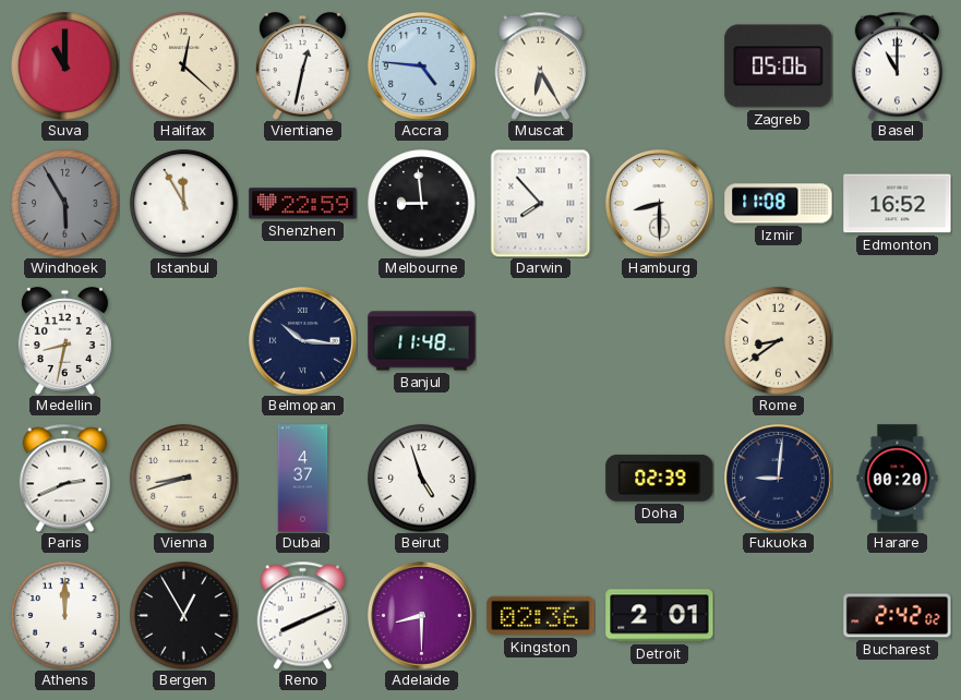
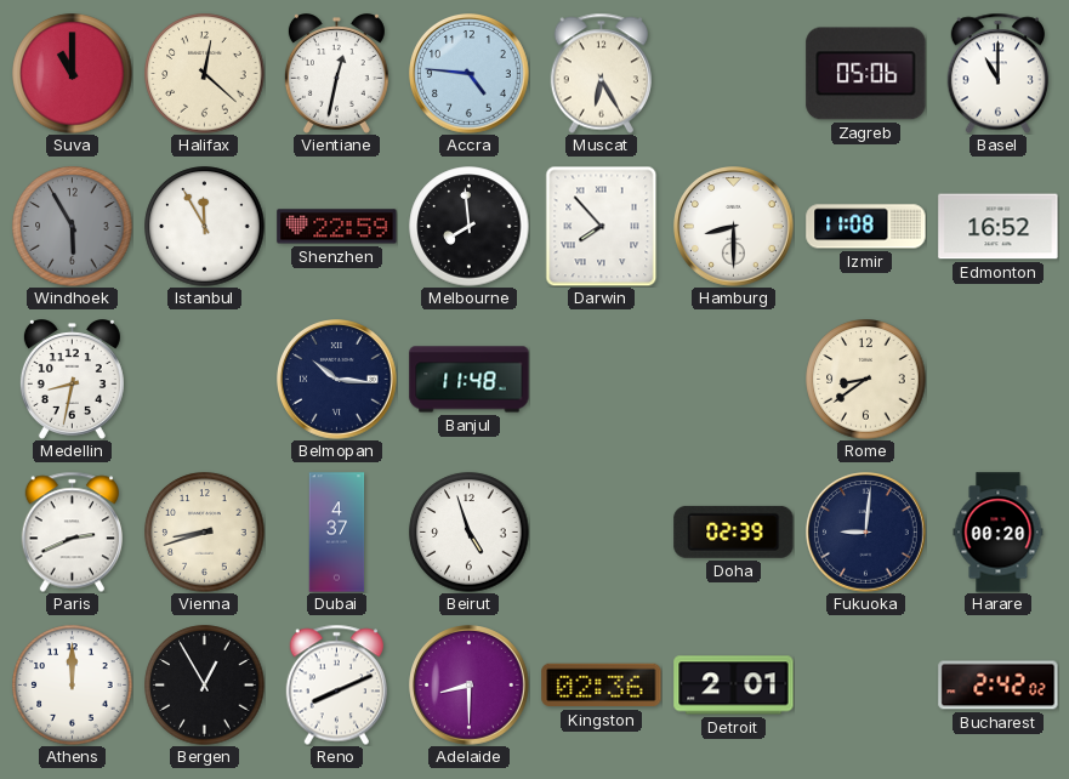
Melbourne: 8:59 -> 7:59
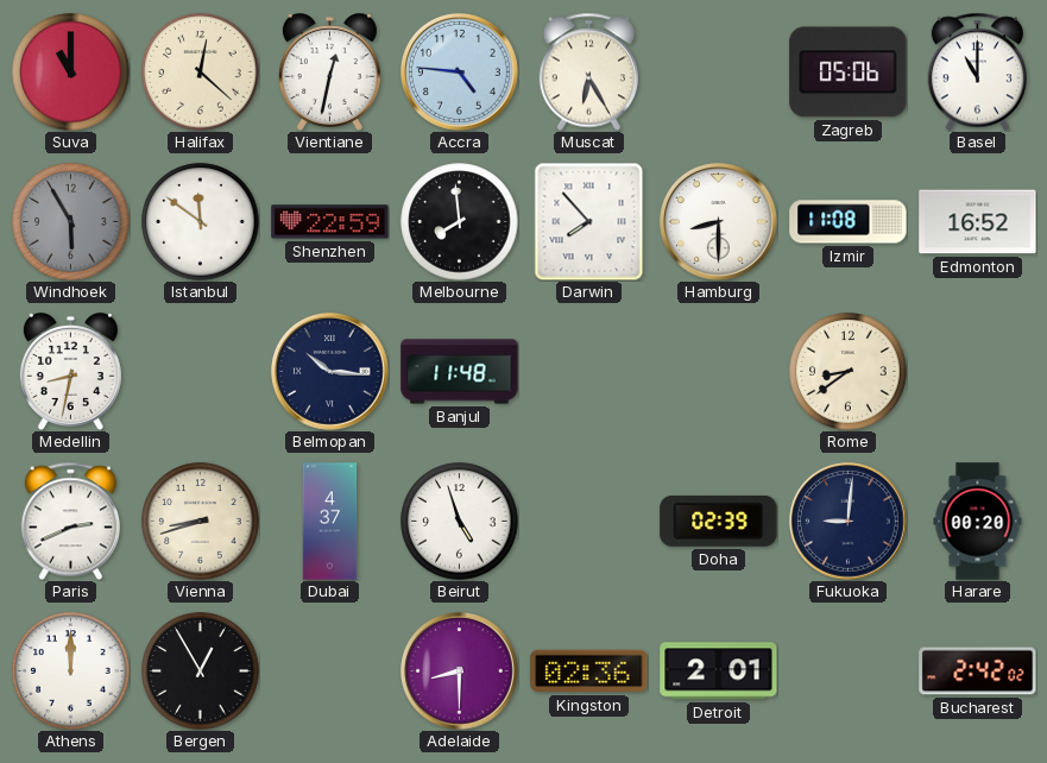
Istanbul: 11:55 -> 11:51
Reno: 8:11 -> none
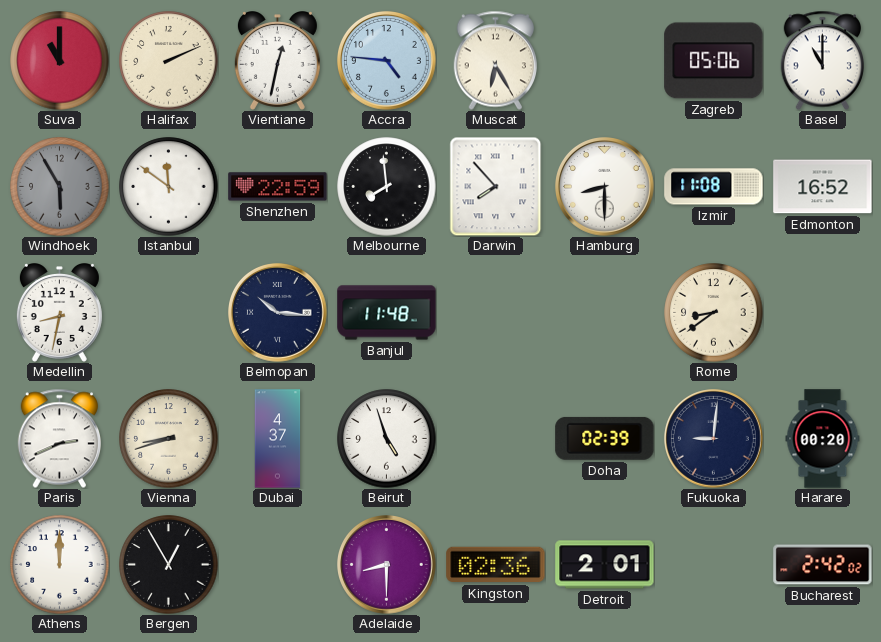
Halifax: 12:22 -> 2:11
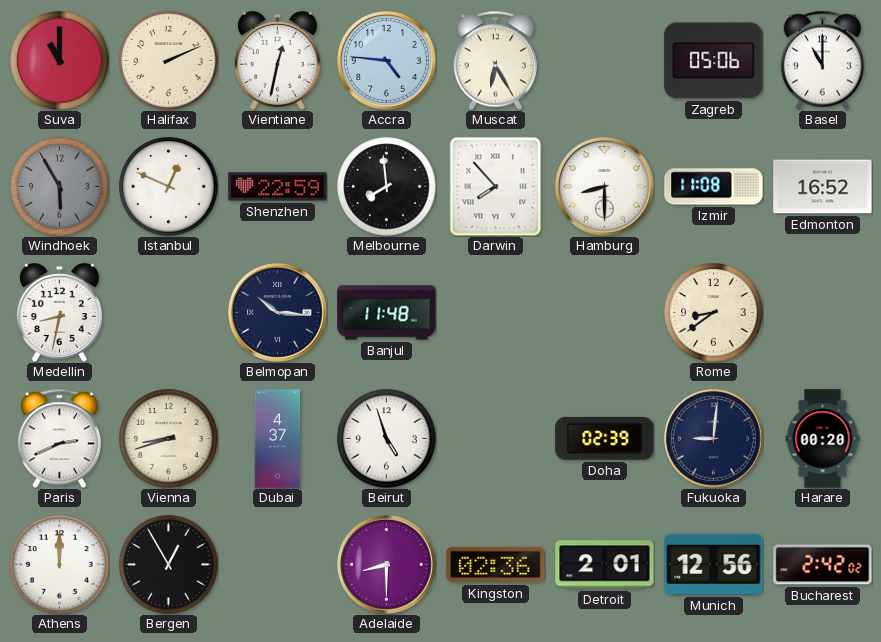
Istanbul: 11:51 -> 12:49
Munich: none -> 12:56
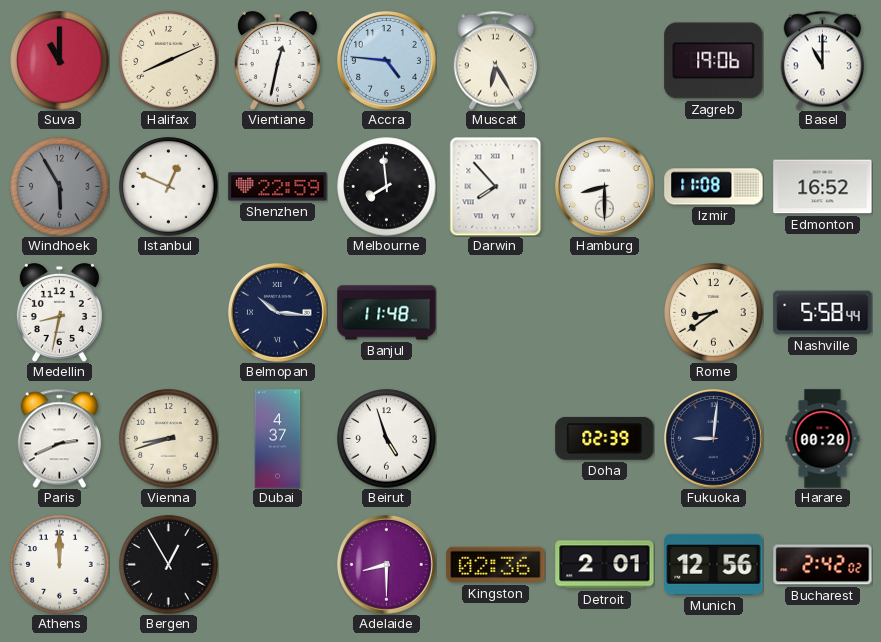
Halifax: 2:11 -> 8:11
Zagreb: 05:06 -> 19:06
Nashville: none -> 5:58
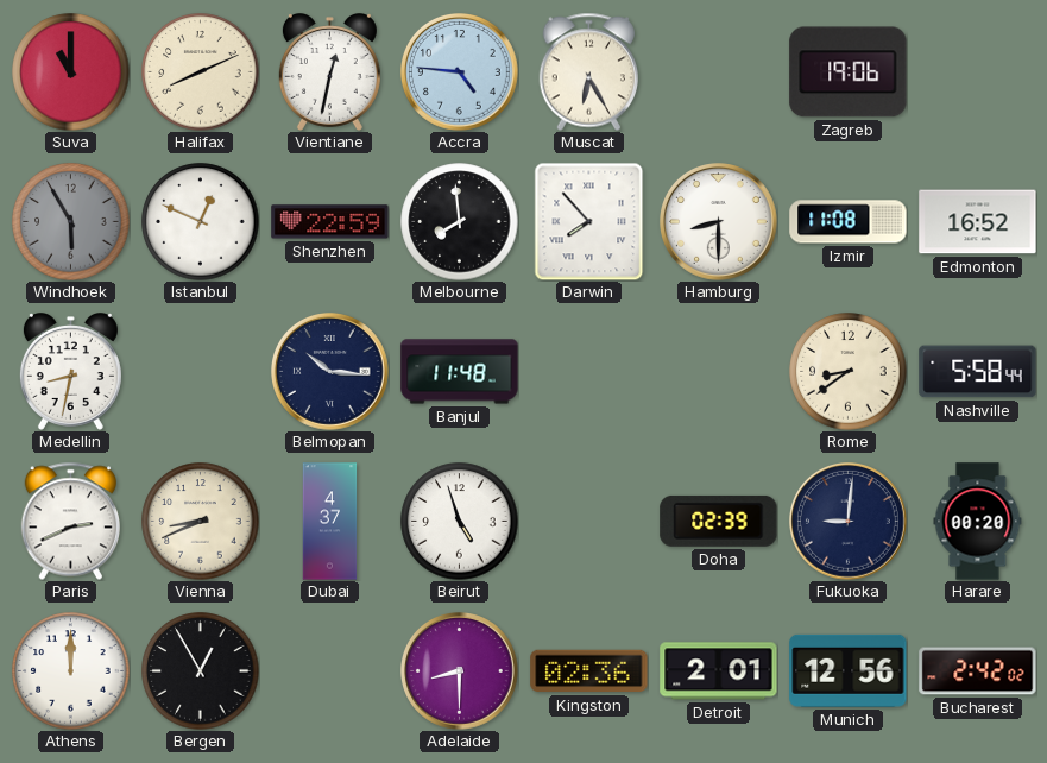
Basel: 11:00 -> none
Vienna: 8:42 -> 8:41
